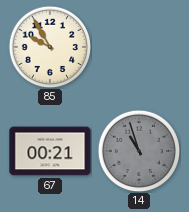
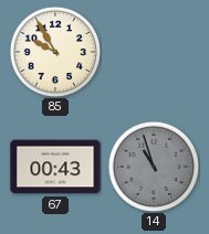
67: 00:21 -> 00:43
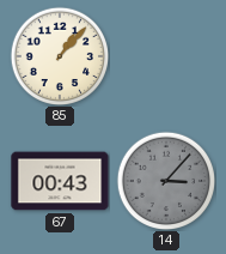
85: 9:55 -> 1:07
14: 10:57 -> 3:07
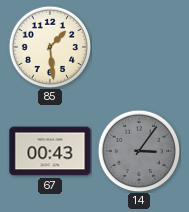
85: 1:07 -> 1:29
14: 3:07 -> 3:06
